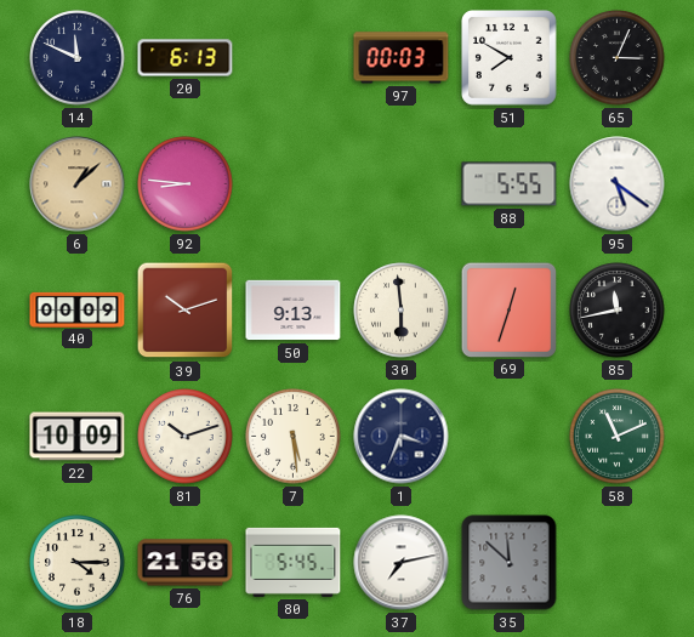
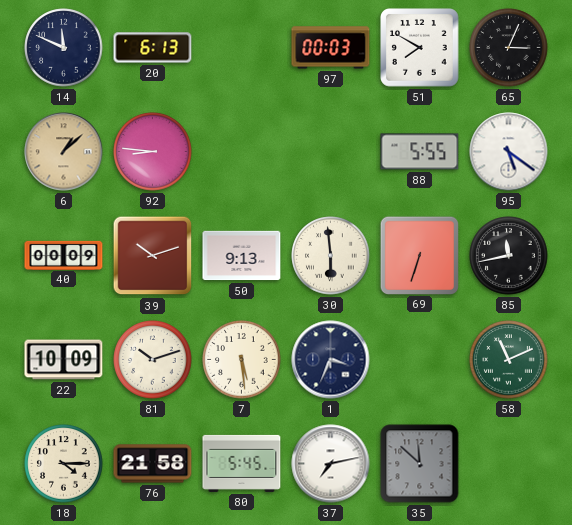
69: 12:33 -> 6:33
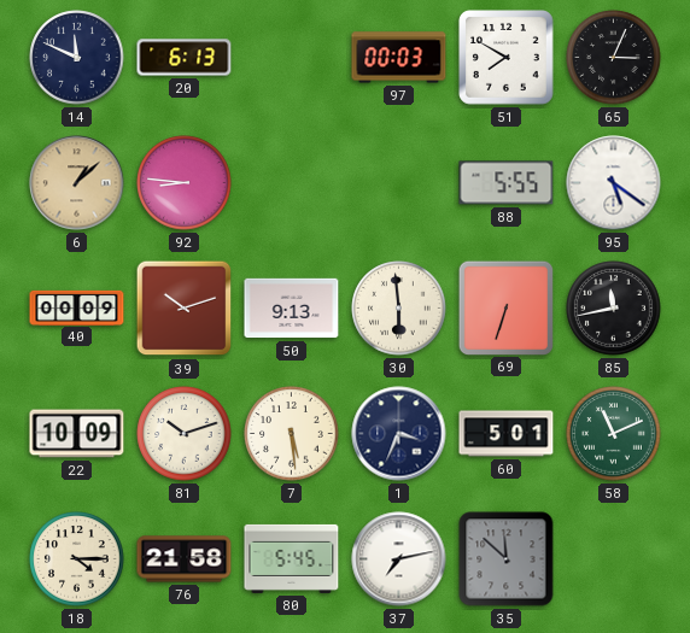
60: none -> 5:01
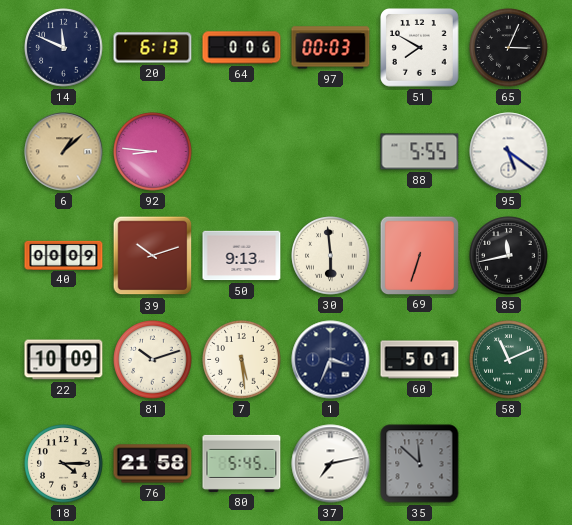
64: none -> 0:06
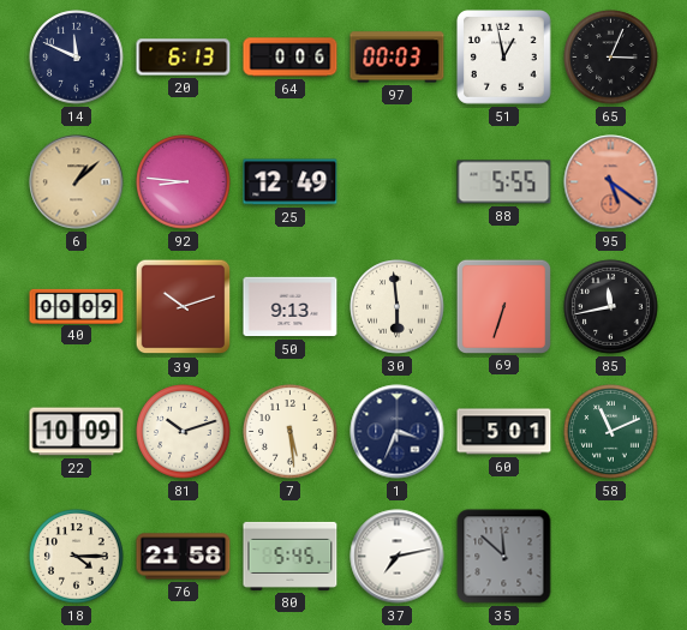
51: 7:50 -> 12:58
25: none -> 12:49
95 dial: white -> salmon
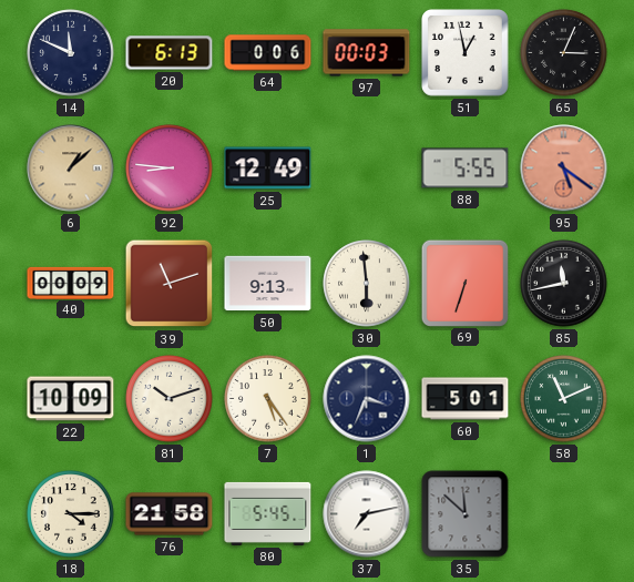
39: 10:12 -> 11:12
7: 5:29 -> 5:24
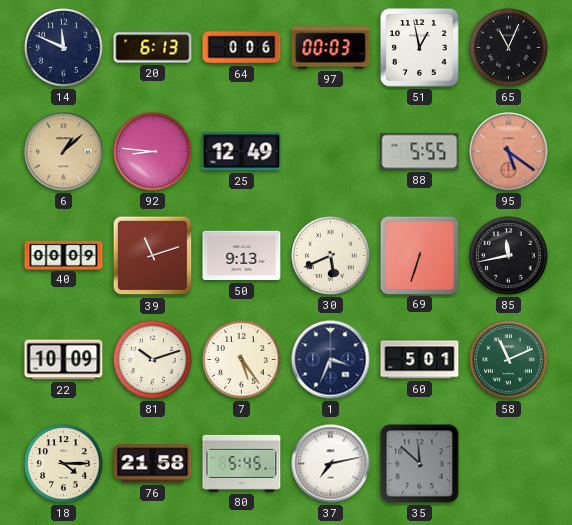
65: 3:04 -> 11:04
30: 5:59 -> 5:41
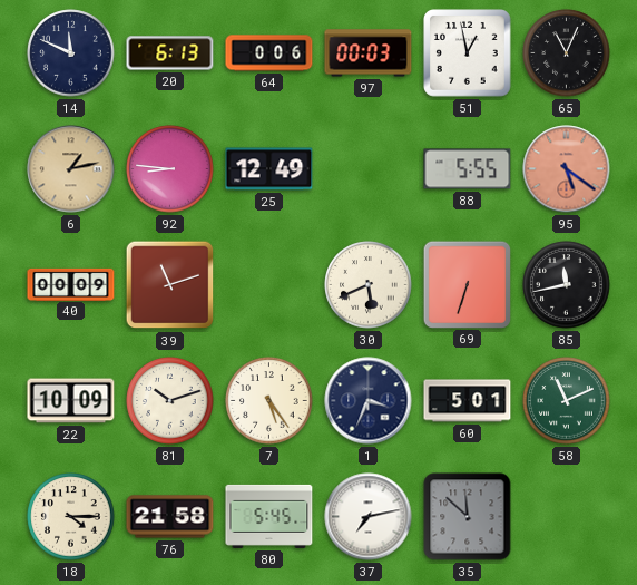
6: 1:08 -> 1:13
50: 9:13 -> none
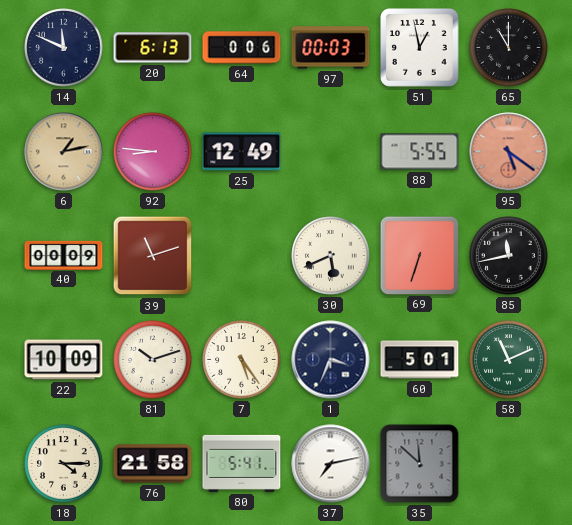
65: 11:04 -> 11:00
80: 5:45 -> 5:41
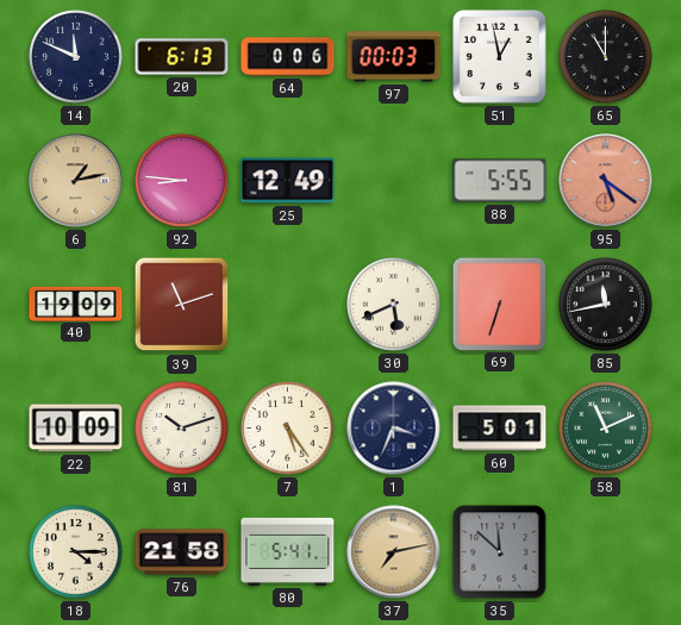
40: 00:09 -> 19:09
37 dial: white -> champagne
